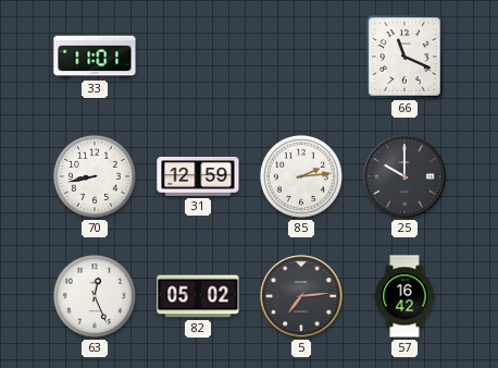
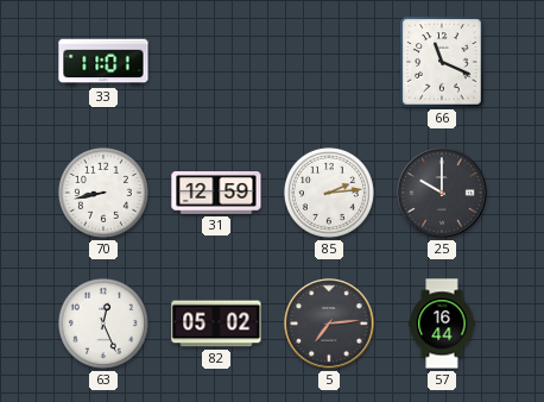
57: 16:42 -> 16:44
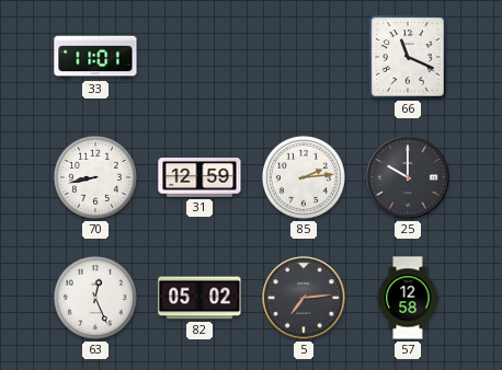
57: 16:44 -> 12:58
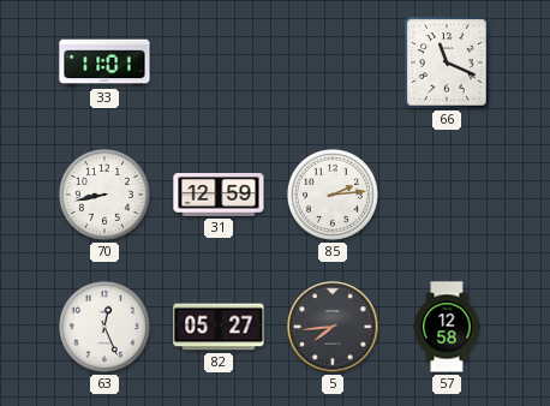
25: 10:00 -> none
82: 05:02 -> 05:27
5: 7:14 -> 7:44
